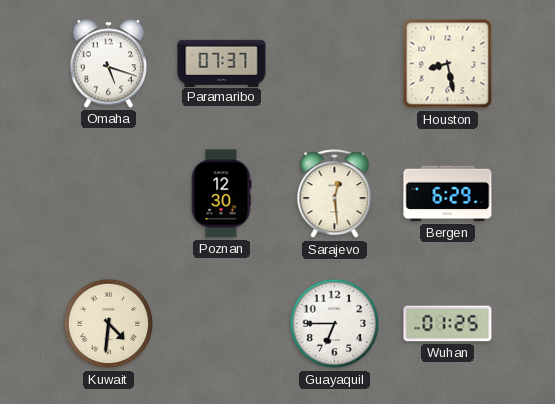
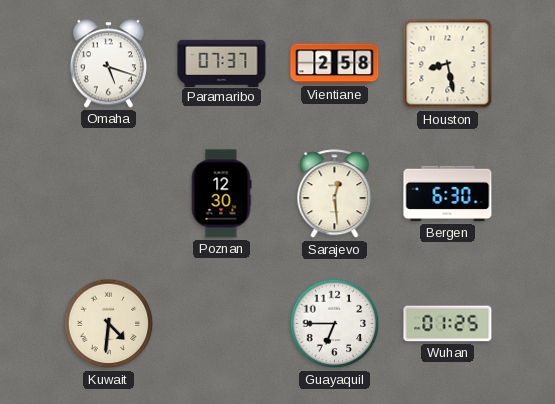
Vientiane: none -> 2:58
Bergen: 6:29 -> 6:30
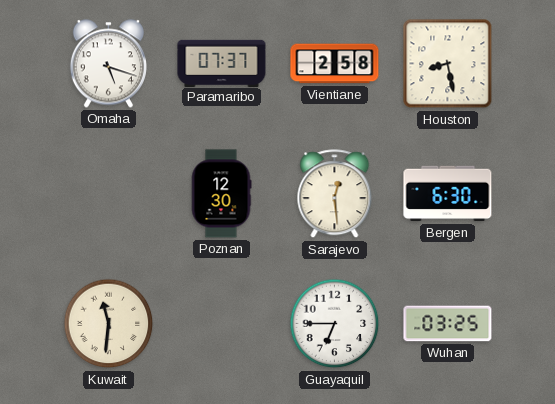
Kuwait: 4:31 -> 11:31
Wuhan: 01:25 -> 03:25
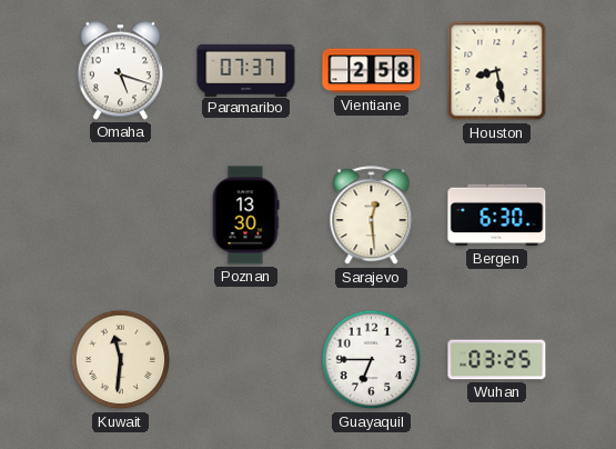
Poznan: 12:30 -> 13:30
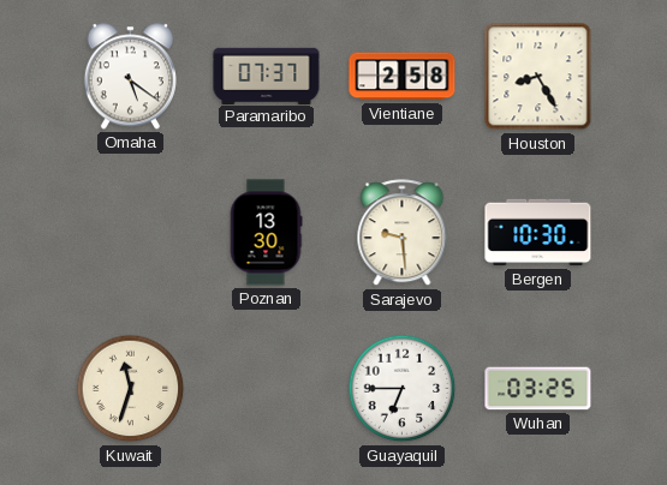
Omaha: 5:18 -> 5:21
Houston: 8:28 -> 8:25
Sarajevo: 12:29 -> 9:29
Bergen: 6:30 -> 10:30
Kuwait: 11:31 -> 11:33
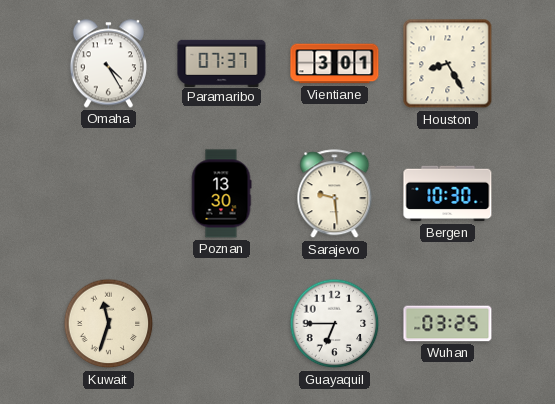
Omaha: 5:21 -> 4:25
Vientiane: 2:58 -> 3:01
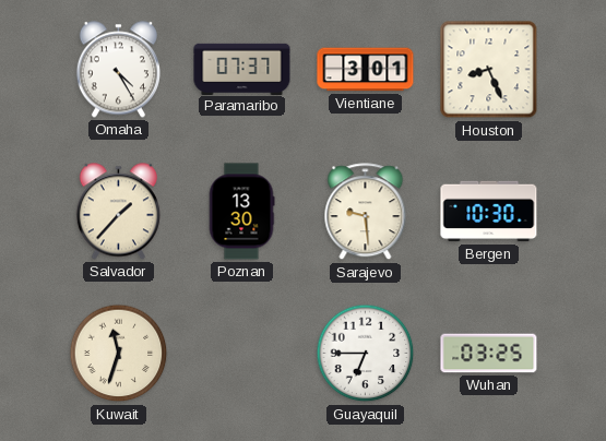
Houston: 8:25 -> 8:26
Salvador: none -> 1:37
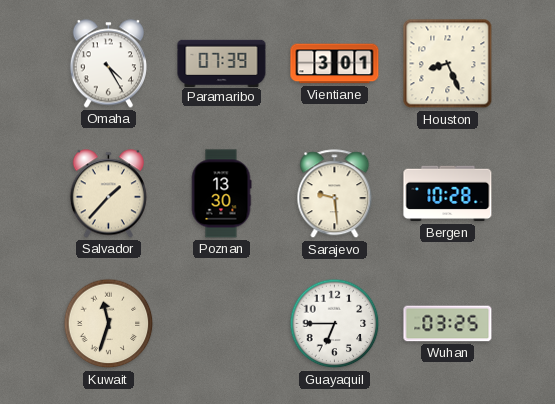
Paramaribo: 07:37 -> 07:39
Bergen: 10:30 -> 10:28
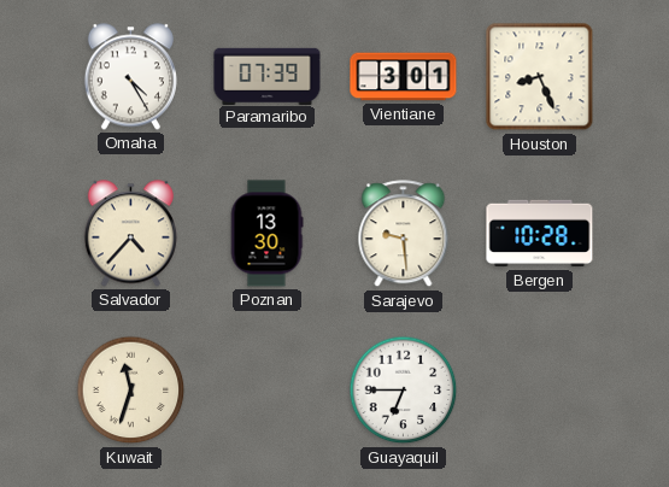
Salvador: 1:37 -> 4:37
Wuhan: 03:25 -> none
